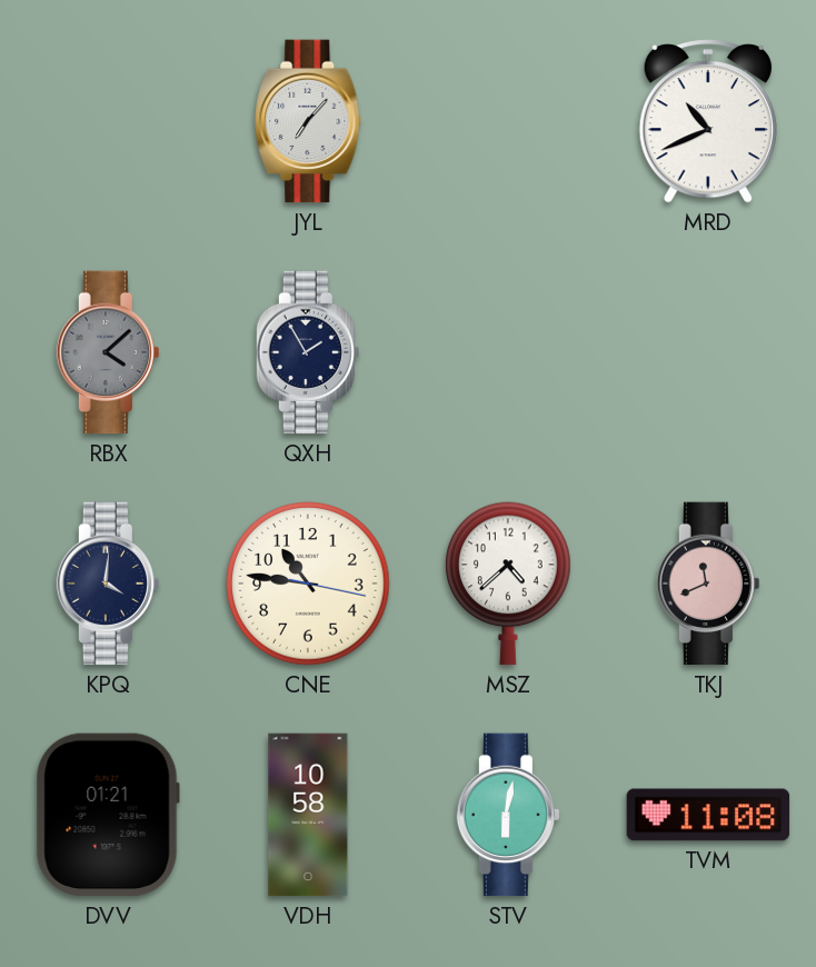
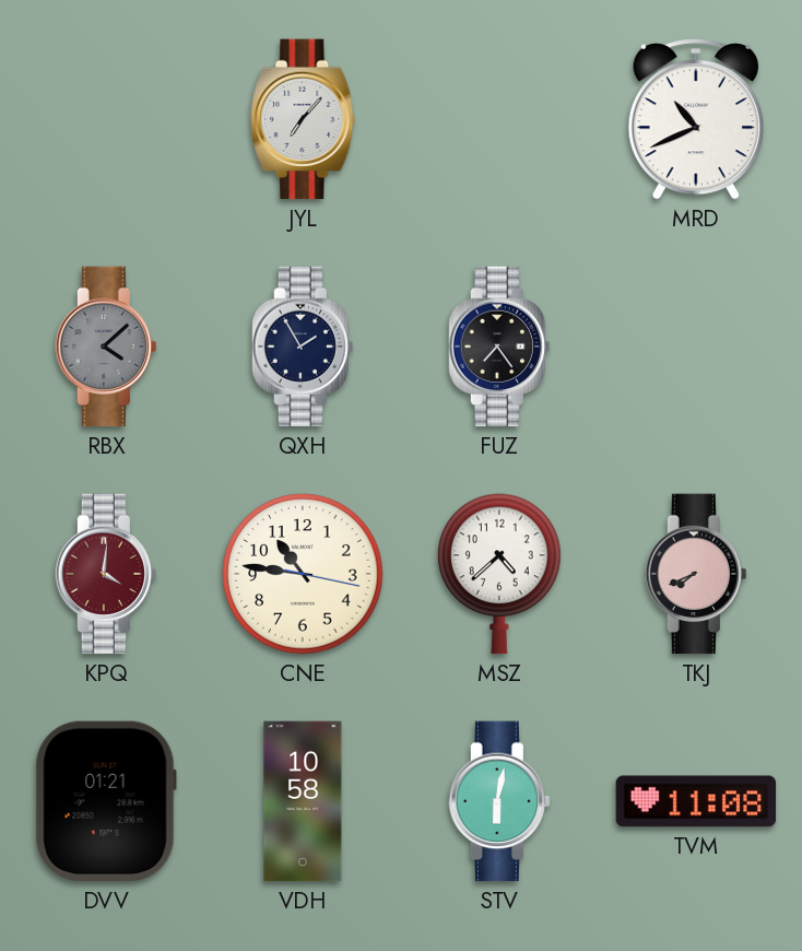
FUZ: none -> 7:24
KPQ dial: navy -> burgundy
TKJ: 11:41 -> 7:41
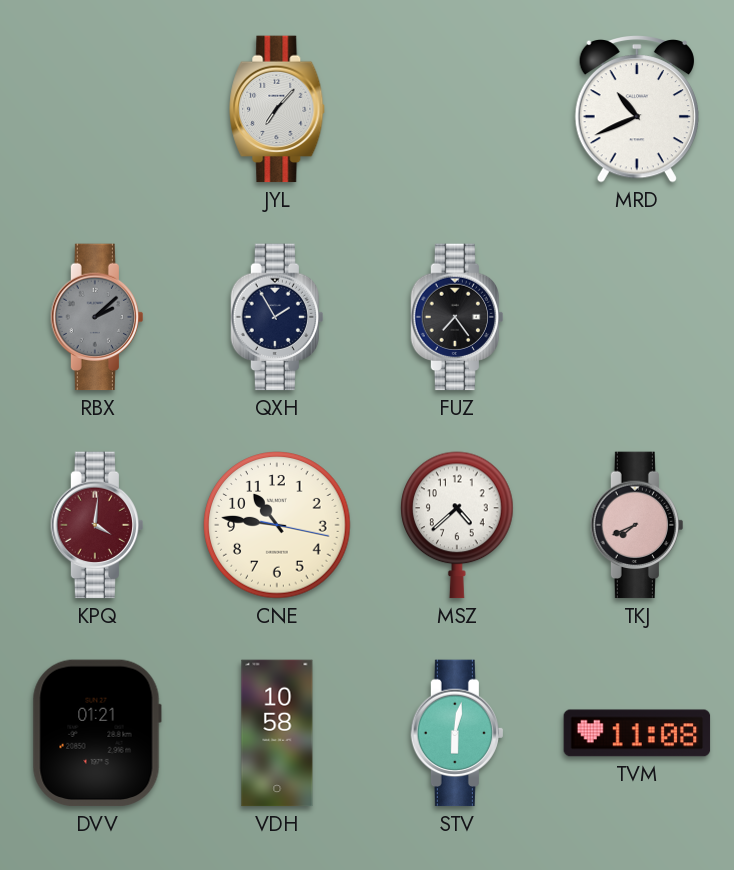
RBX: 4:08 -> 2:08
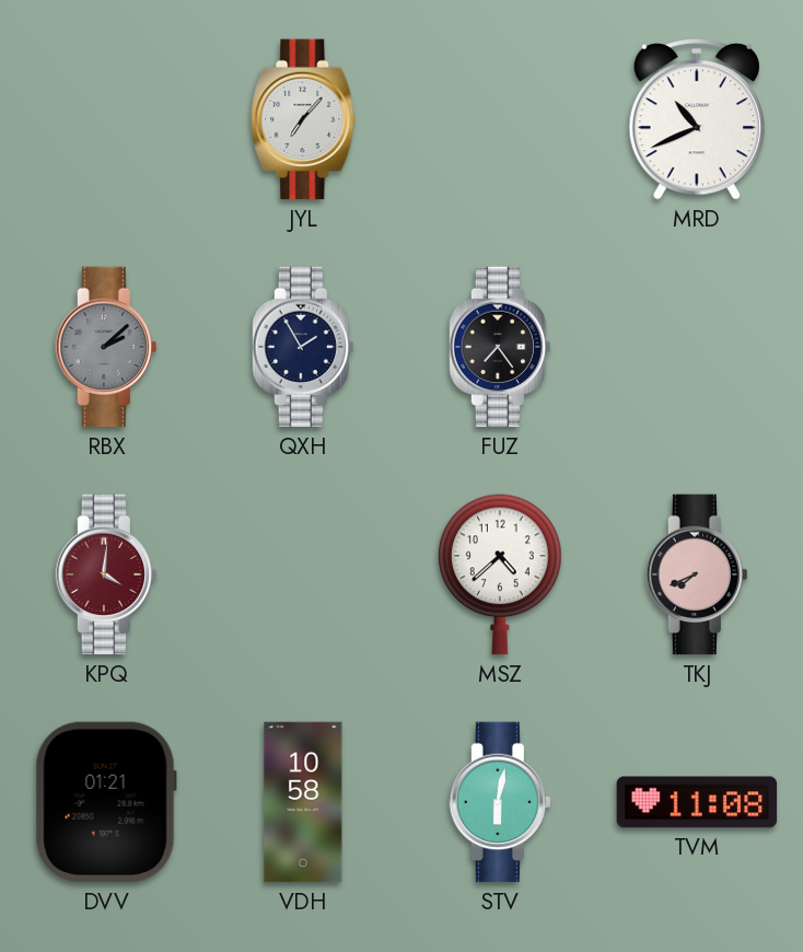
CNE: 10:46 -> none
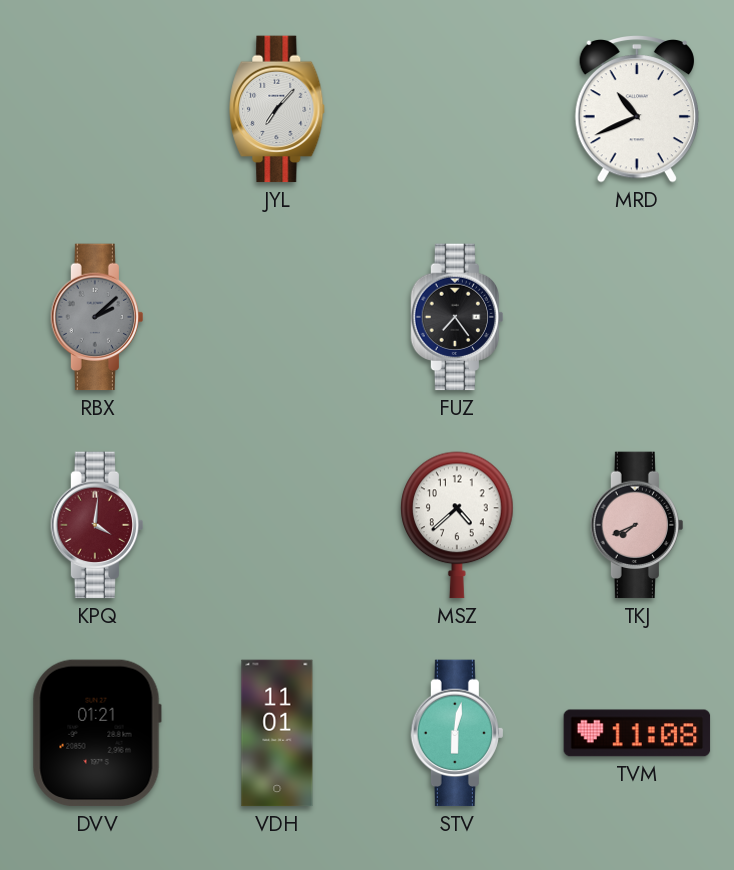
QXH: 1:55 -> none
VDH: 10:58 -> 11:01
